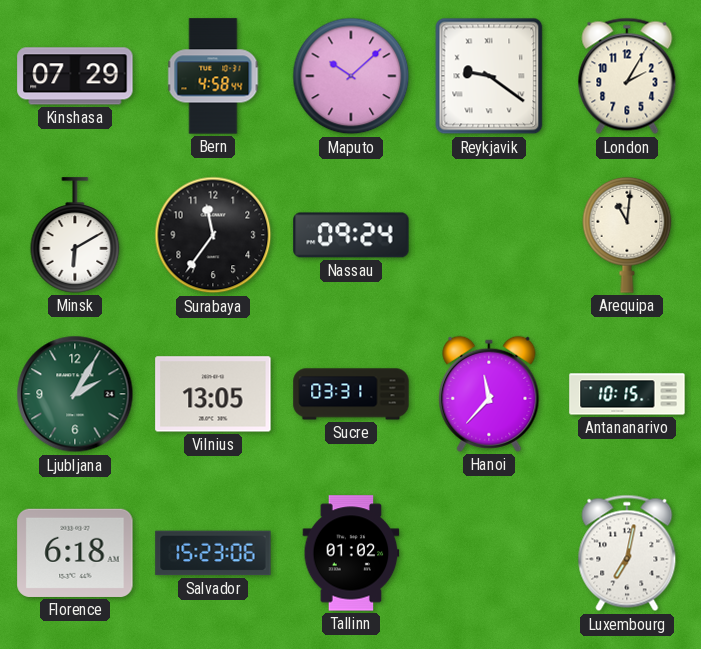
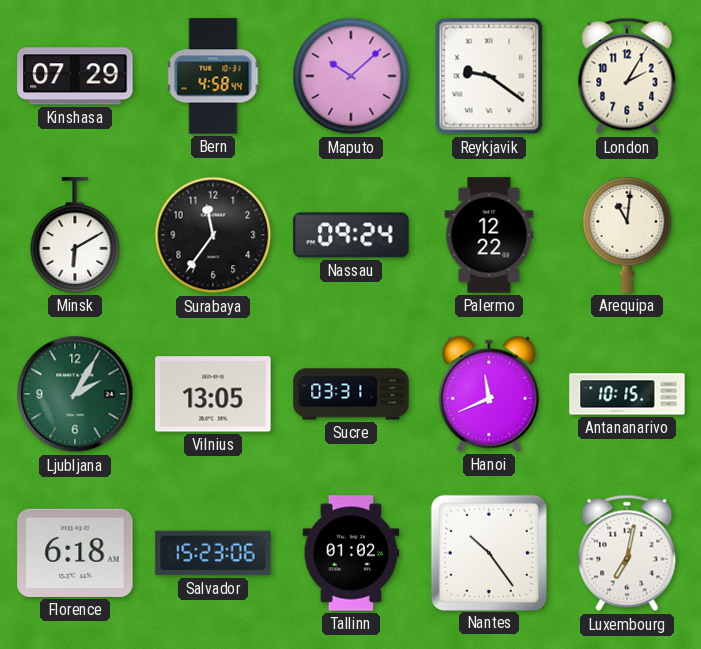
Palermo: none -> 12:22
Hanoi: 11:37 -> 11:41
Nantes: none -> 10:24
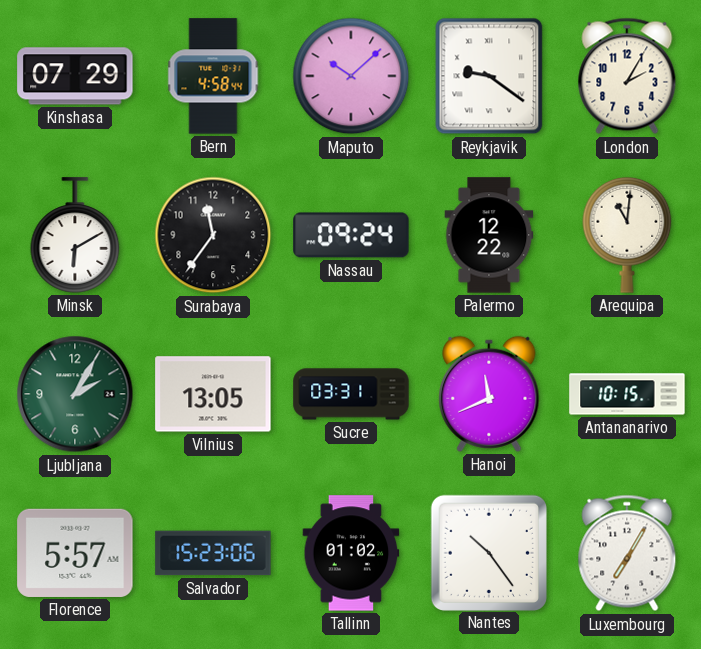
Florence: 6:18 -> 5:57
Luxembourg: 7:02 -> 7:05
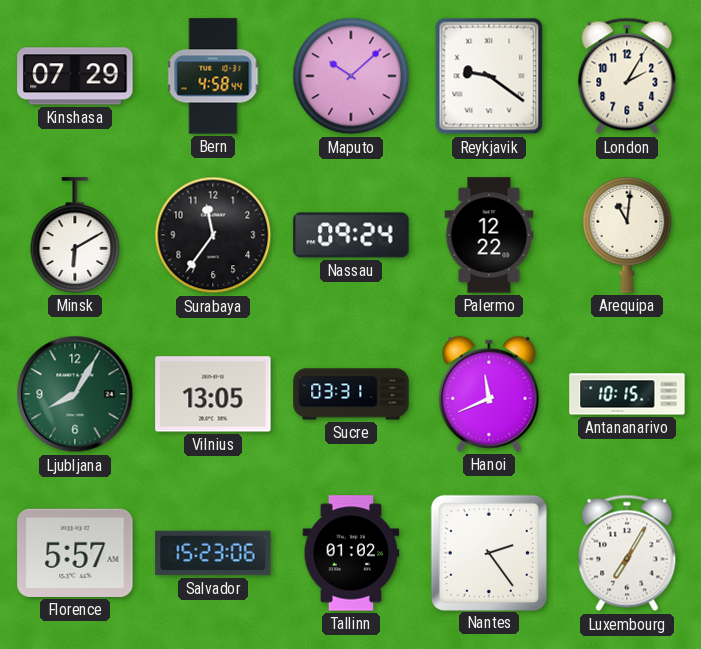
Ljubljana: 2:05 -> 8:05
Nantes: 10:24 -> 2:24
